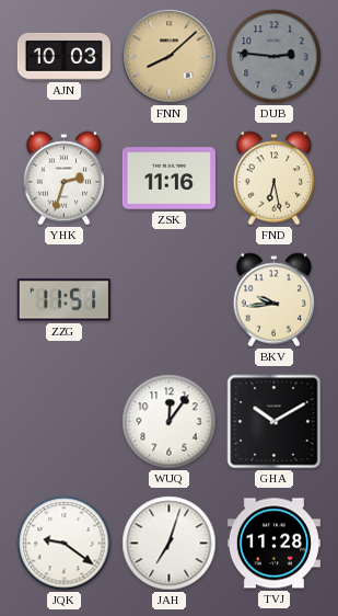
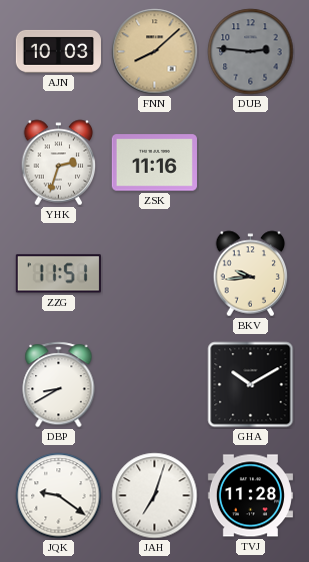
FND: 6:28 -> none
DBP: none -> 8:40
WUQ: 12:06 -> none
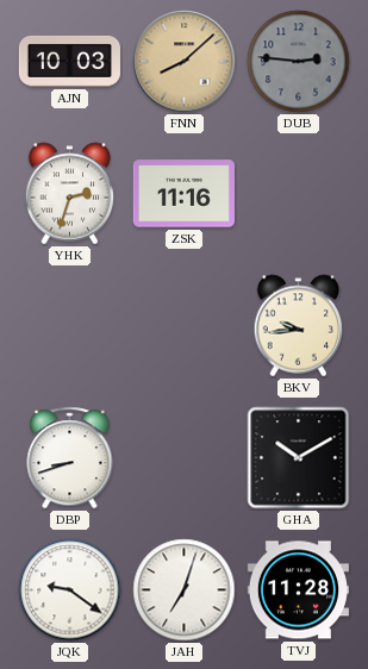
ZZG: 11:51 -> none
DBP: 8:40 -> 8:42
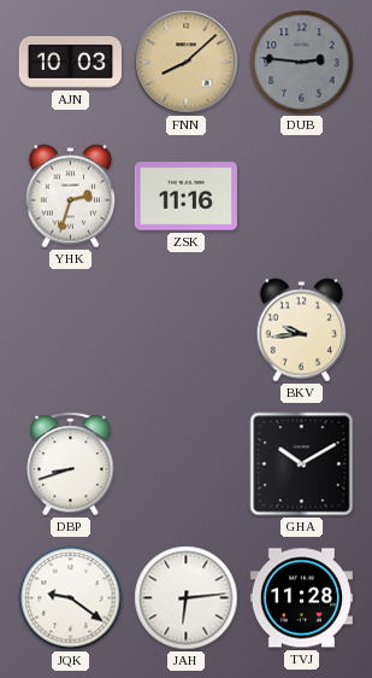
JAH: 7:03 -> 6:14
